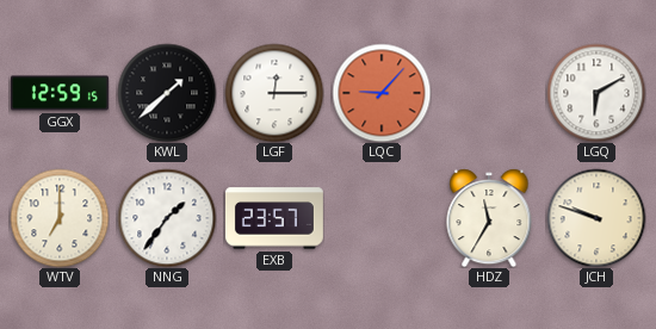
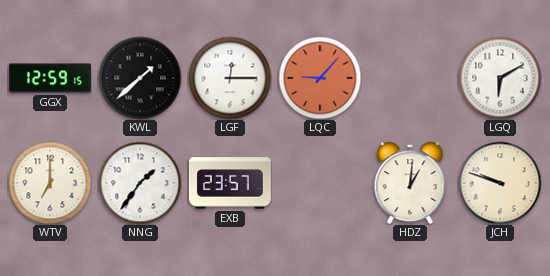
HDZ: 11:35 -> 1:01
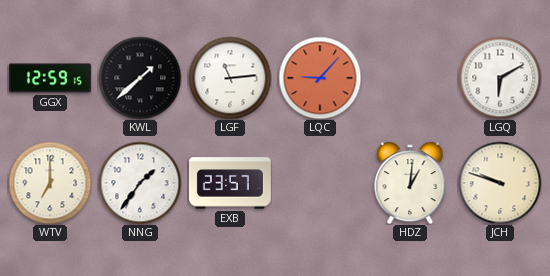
LGF: 12:15 -> 11:14
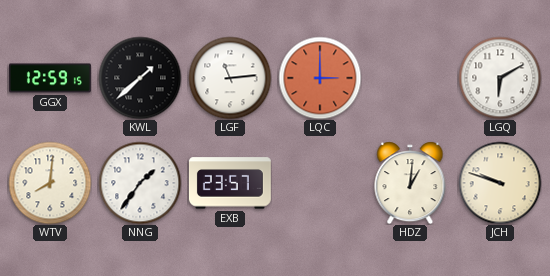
LQC: 9:07 -> 3:00
WTV: 7:00 -> 8:01
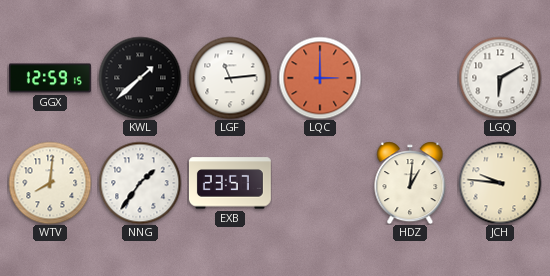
JCH: 9:48 -> 9:46
